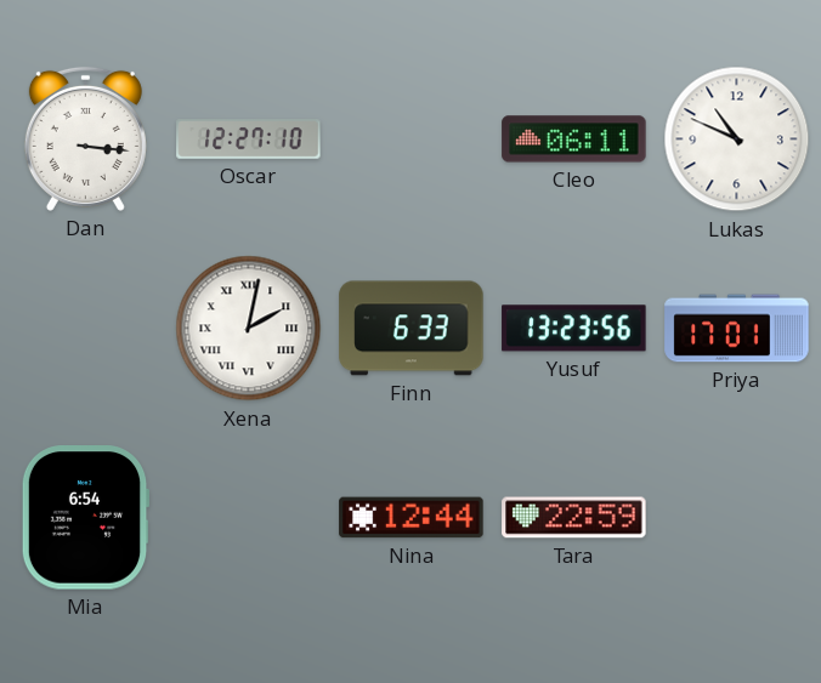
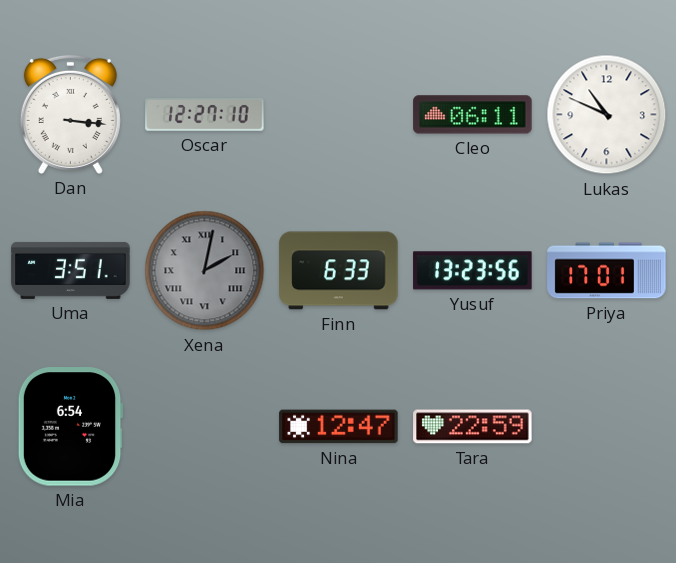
Uma: none -> 3:51
Xena dial: white -> grey
Nina: 12:44 -> 12:47
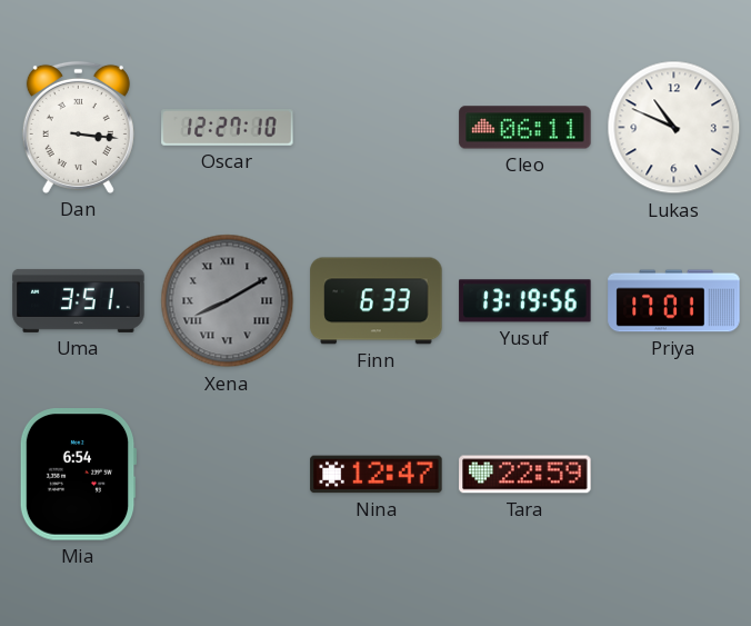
Xena: 2:02 -> 8:10
Yusuf: 13:23 -> 13:19
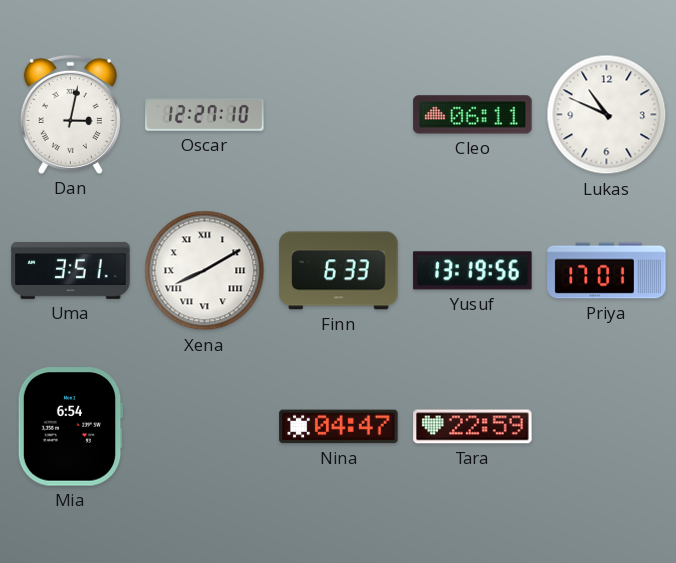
Dan: 3:16 -> 3:02
Xena dial: grey -> white
Nina: 12:47 -> 04:47
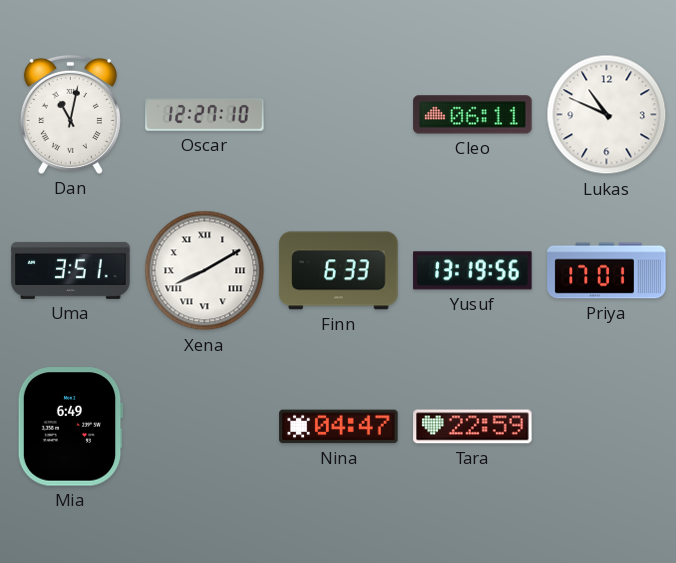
Dan: 3:02 -> 11:02
Mia: 6:54 -> 6:49
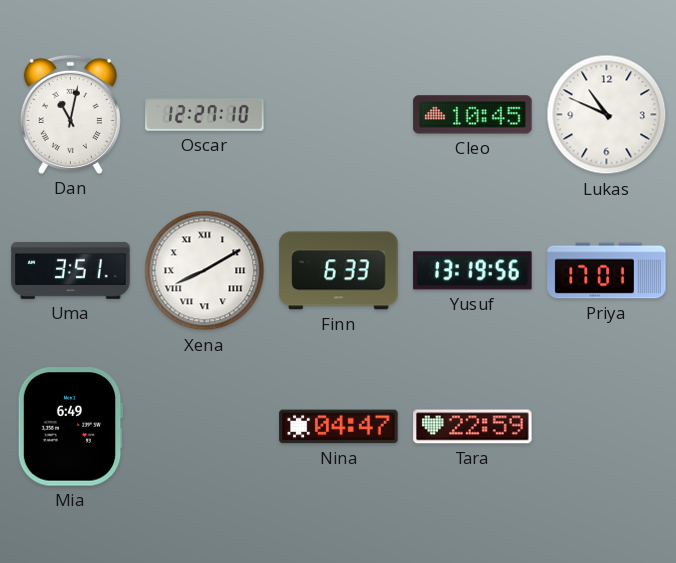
Cleo: 06:11 -> 10:45
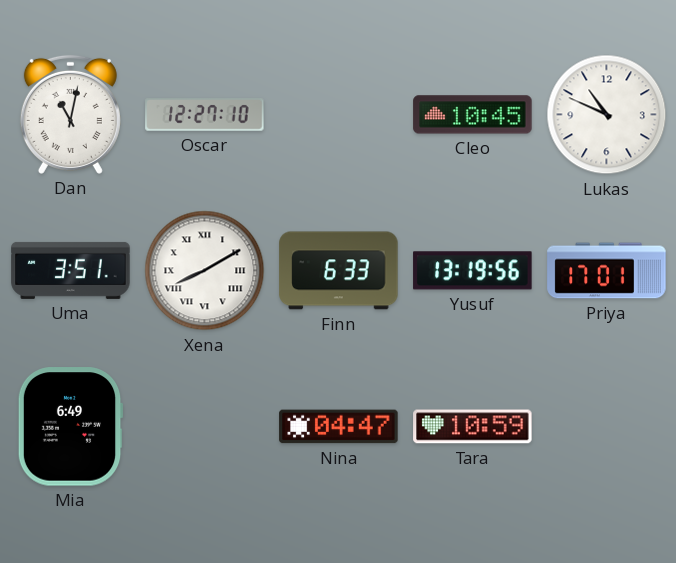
Tara: 22:59 -> 10:59
